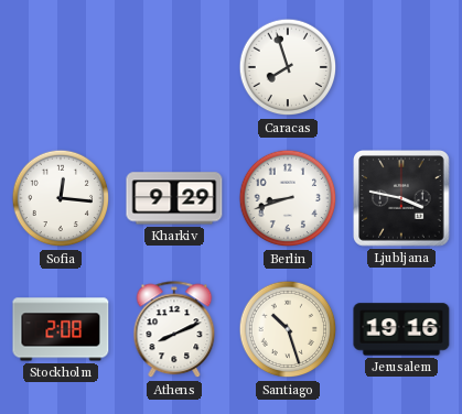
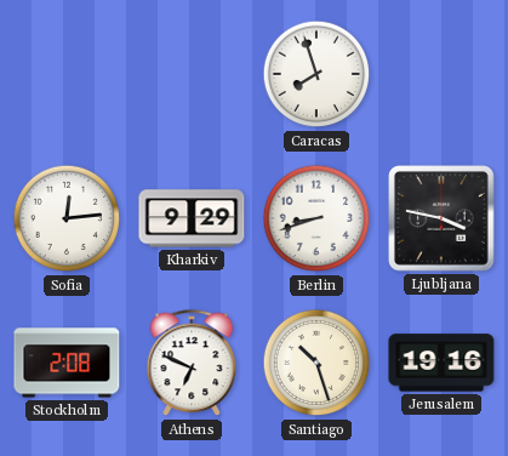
Sofia: 12:16 -> 12:14
Athens: 8:11 -> 6:49
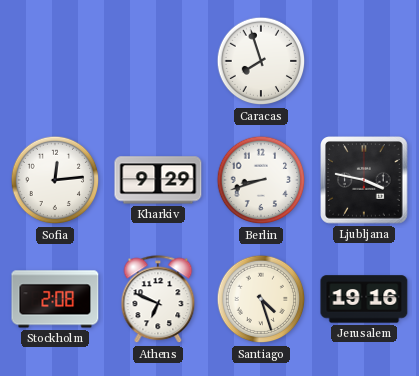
Santiago: 10:27 -> 4:27
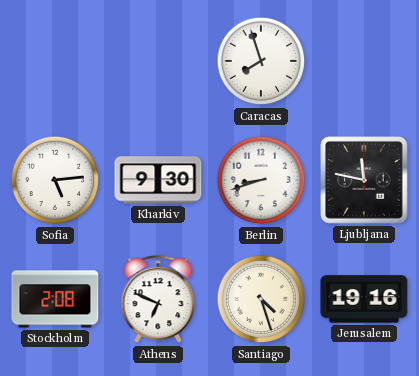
Sofia: 12:14 -> 5:14
Kharkiv: 9:29 -> 9:30
Ljubljana: 3:47 -> 11:47
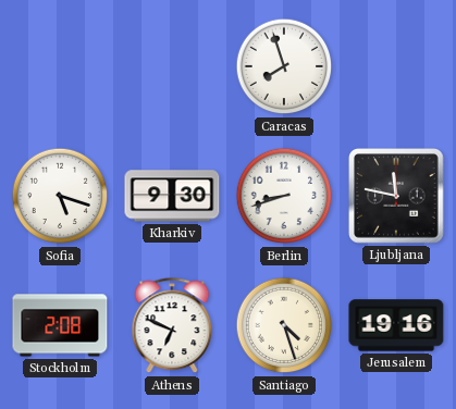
Sofia: 5:14 -> 5:18
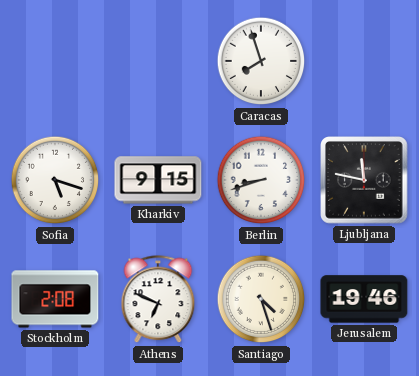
Kharkiv: 9:30 -> 9:15
Jerusalem: 19:16 -> 19:46
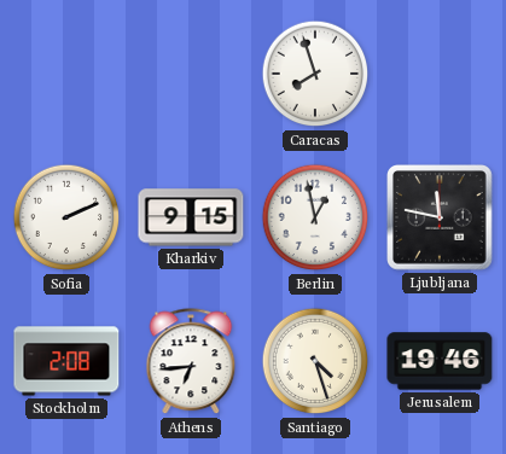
Sofia: 5:18 -> 2:11
Berlin: 8:42 -> 12:58
Athens: 6:49 -> 6:44
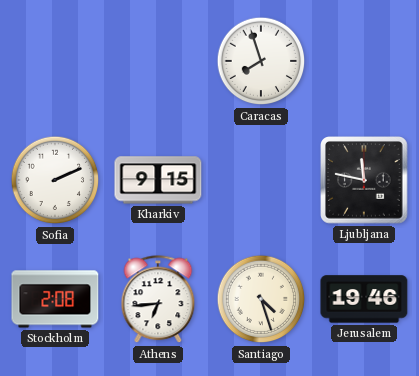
Berlin: 12:58 -> none
